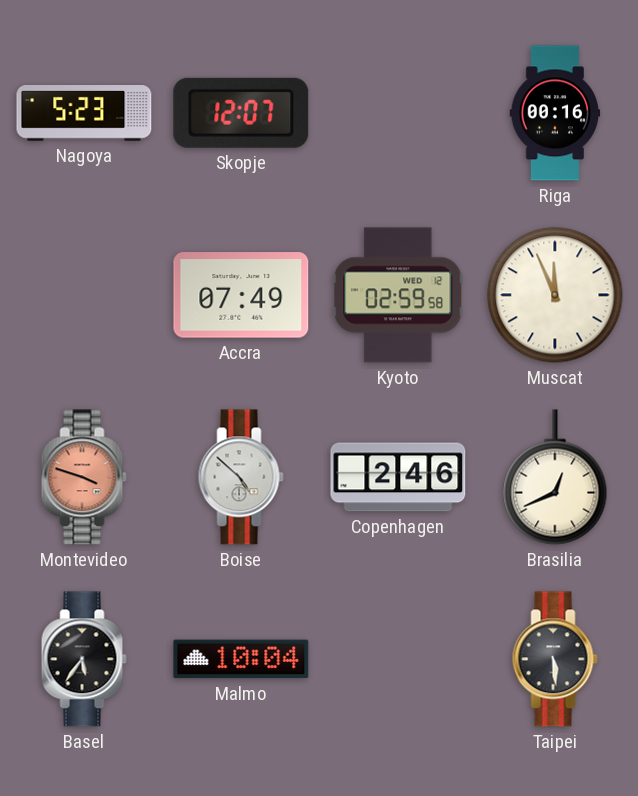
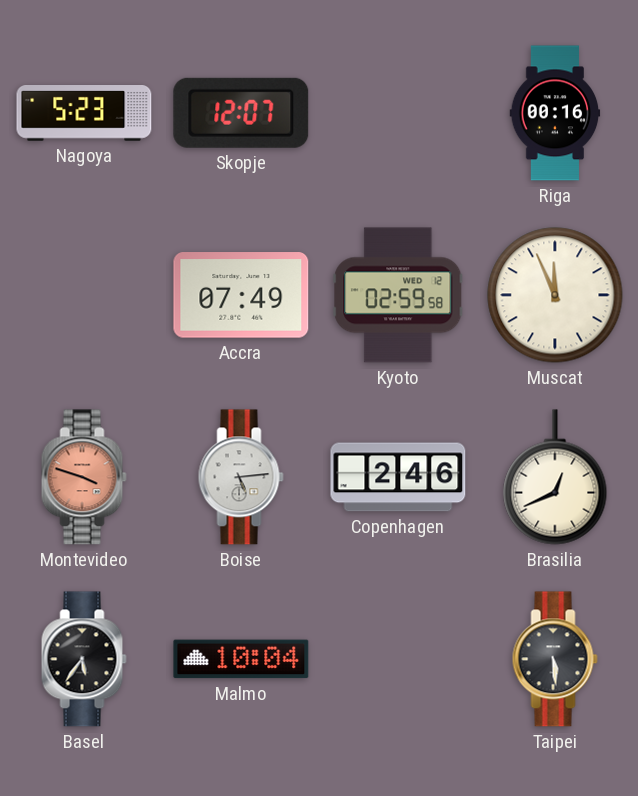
Boise: 4:52 -> 5:14
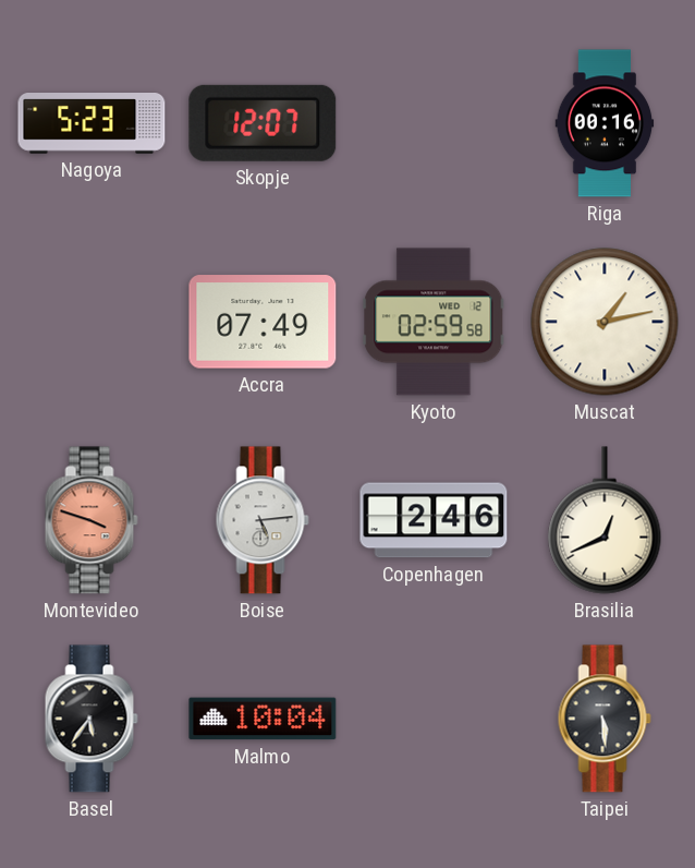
Muscat: 11:56 -> 1:13
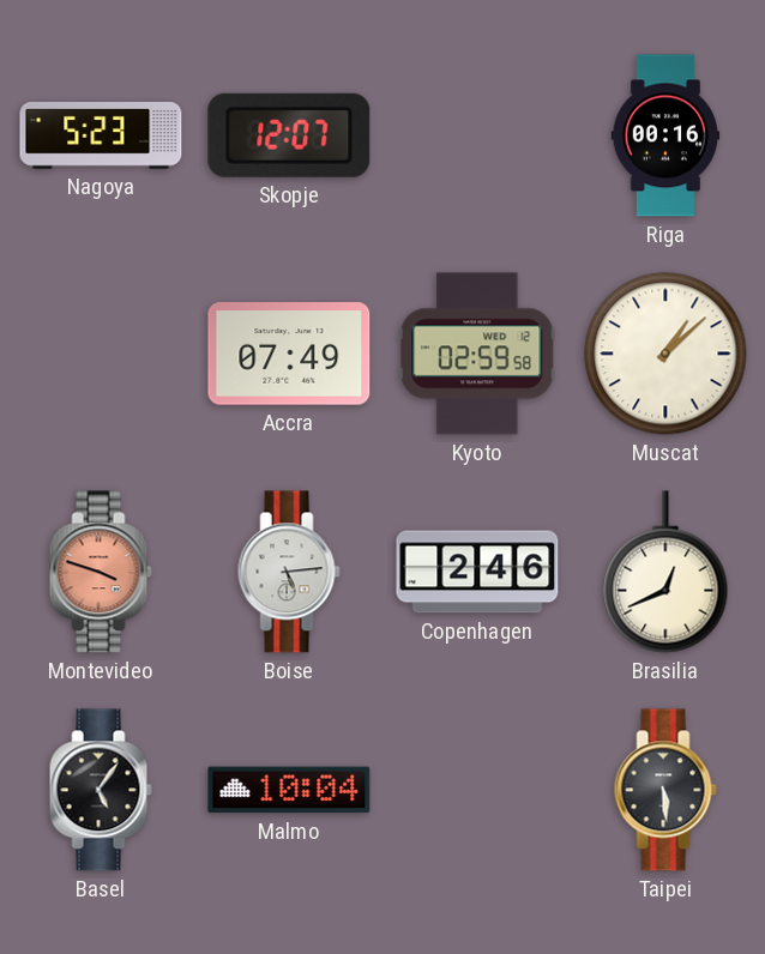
Muscat: 1:13 -> 1:08
Basel: 5:36 -> 5:06
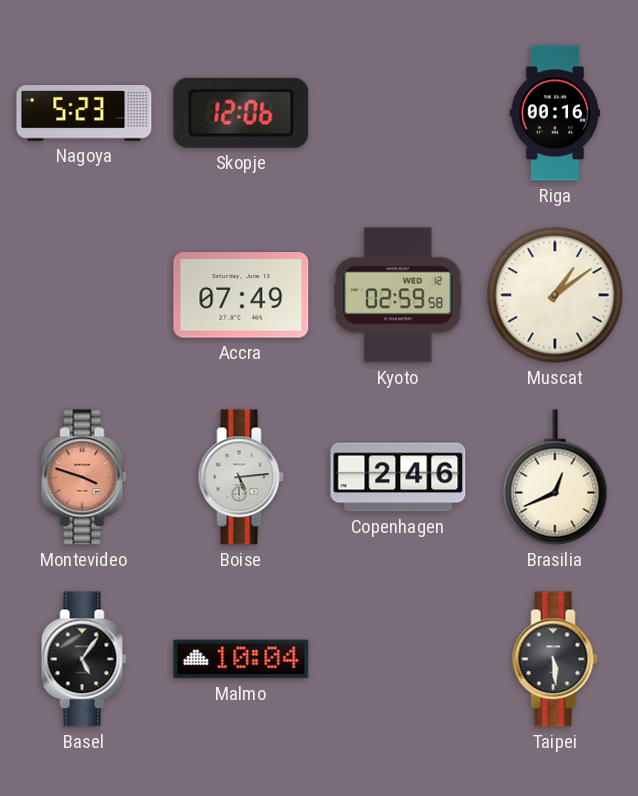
Skopje: 12:07 -> 12:06
Muscat: 1:08 -> 1:09
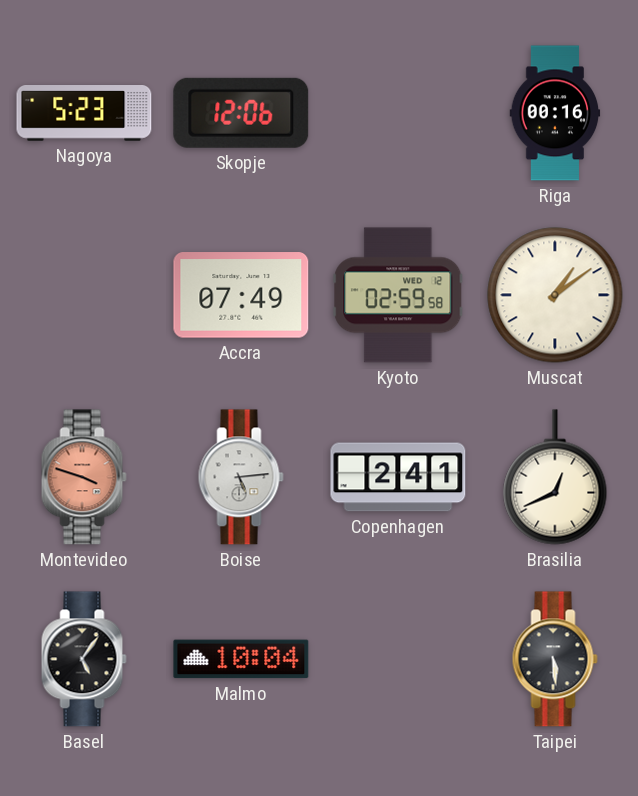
Copenhagen: 2:46 -> 2:41
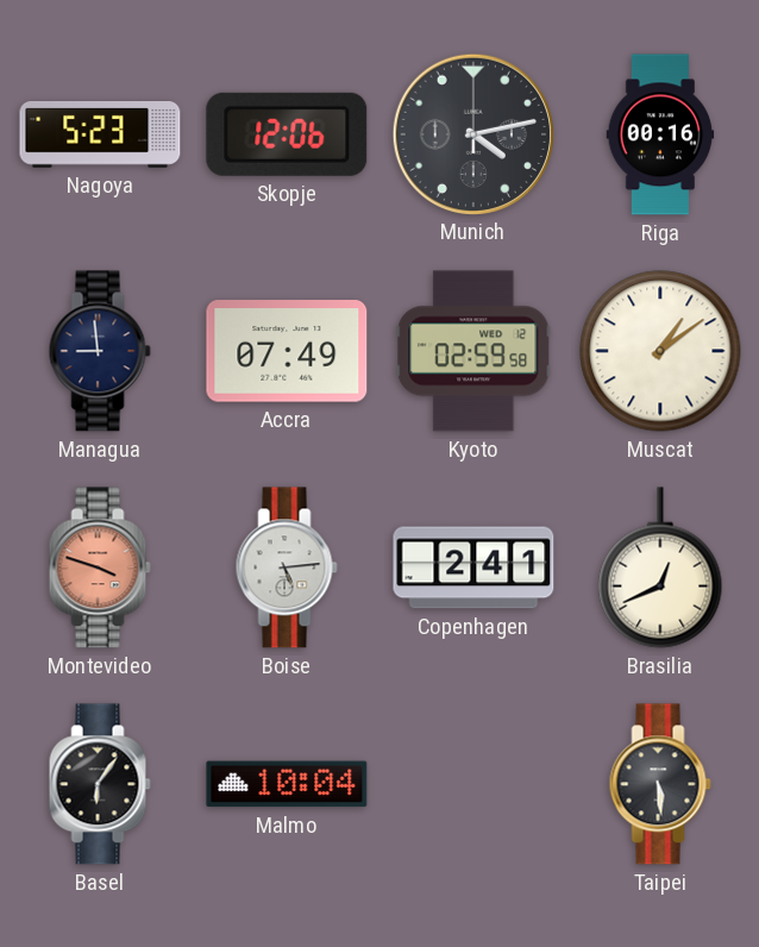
Munich: none -> 4:13
Managua: none -> 8:59
Basel: 5:06 -> 6:06
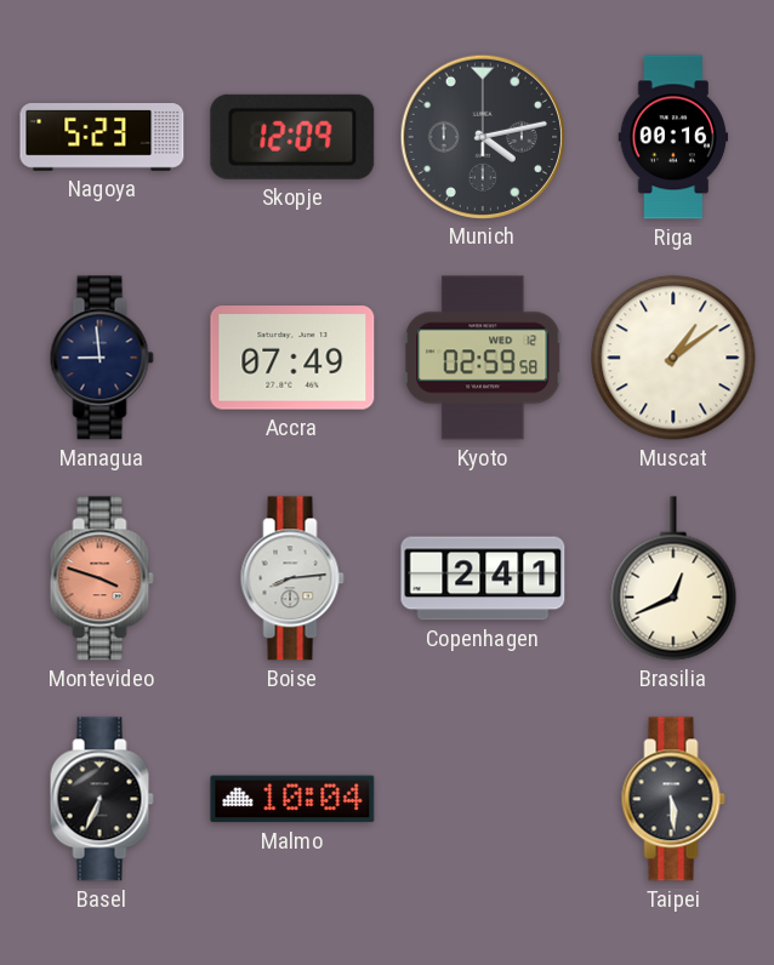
Skopje: 12:06 -> 12:09
Boise: 5:14 -> 8:14
Basel: 6:06 -> 6:34
